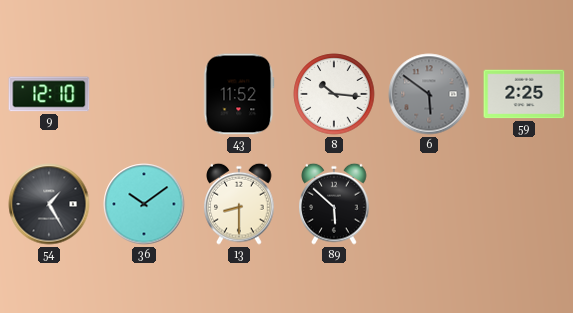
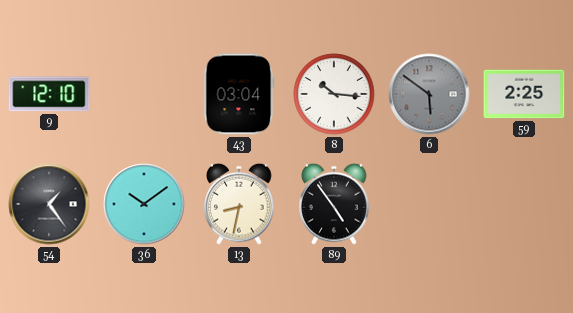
43: 11:52 -> 03:04
54: 1:25 -> 1:24
13: 8:30 -> 8:32
89: 5:52 -> 4:54
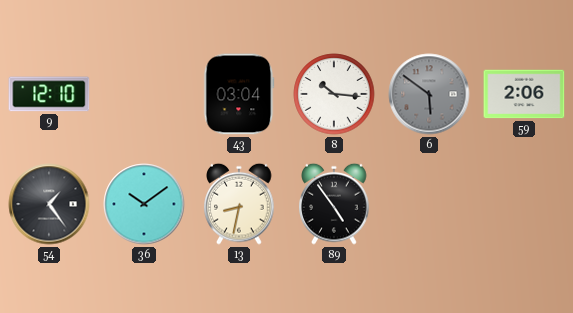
59: 2:25 -> 2:06
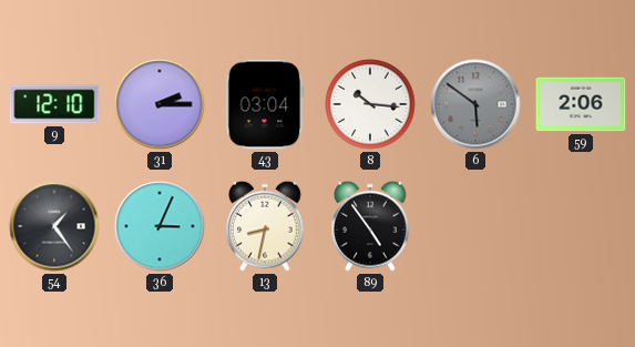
31: none -> 2:15
36: 10:09 -> 3:04
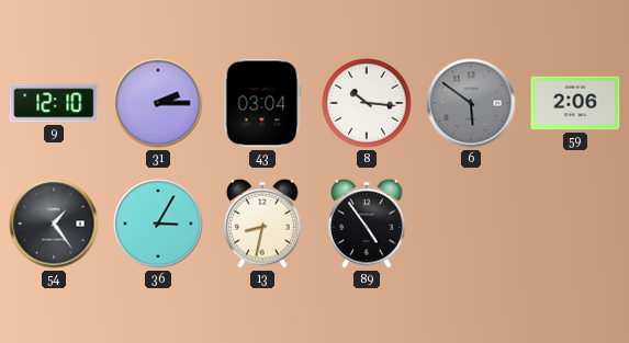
36: 3:04 -> 3:05
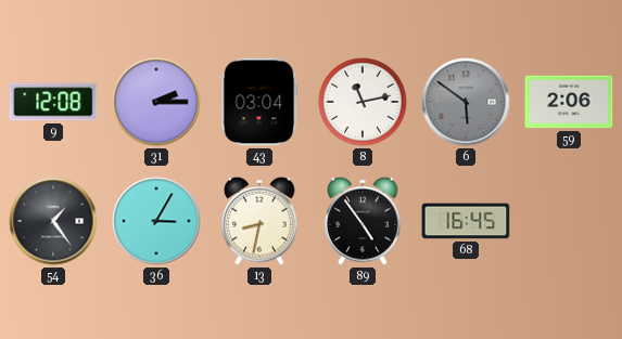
9: 12:10 -> 12:08
8: 10:16 -> 11:13
68: none -> 16:45
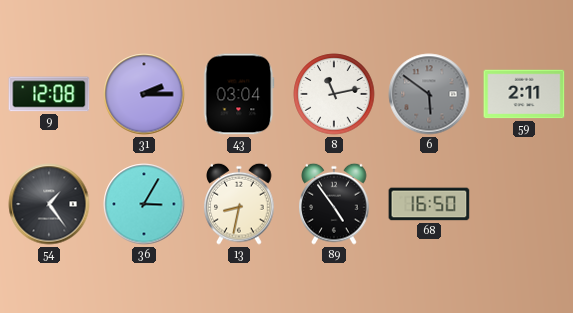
59: 2:06 -> 2:11
68: 16:45 -> 16:50
